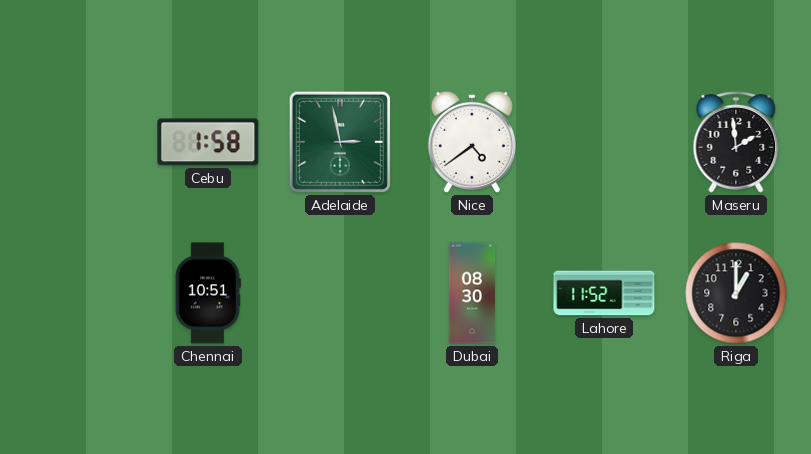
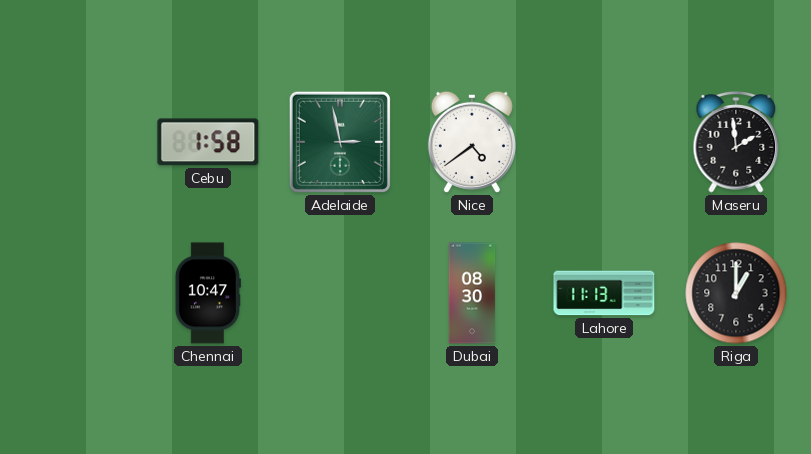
Chennai: 10:51 -> 10:47
Lahore: 11:52 -> 11:13
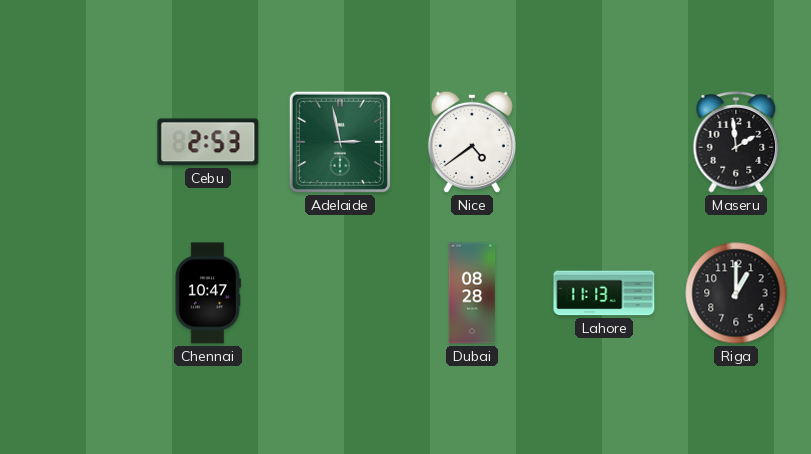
Cebu: 1:58 -> 2:53
Dubai: 08:30 -> 08:28
